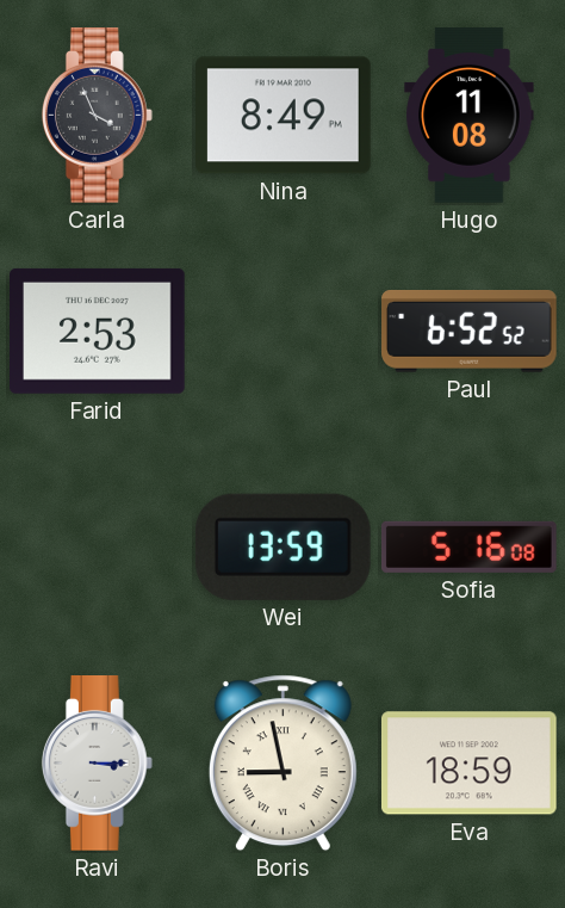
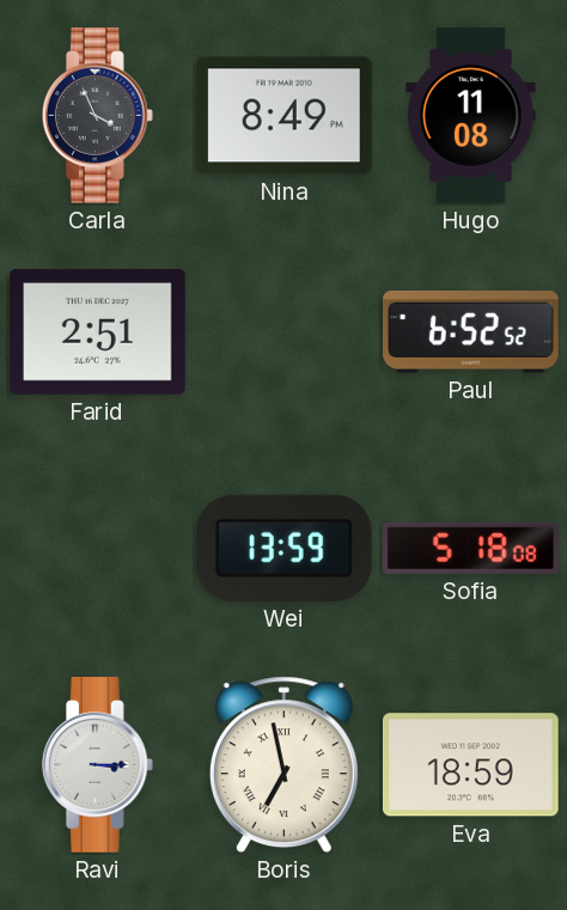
Farid: 2:53 -> 2:51
Sofia: 5:16 -> 5:18
Boris: 8:58 -> 6:58
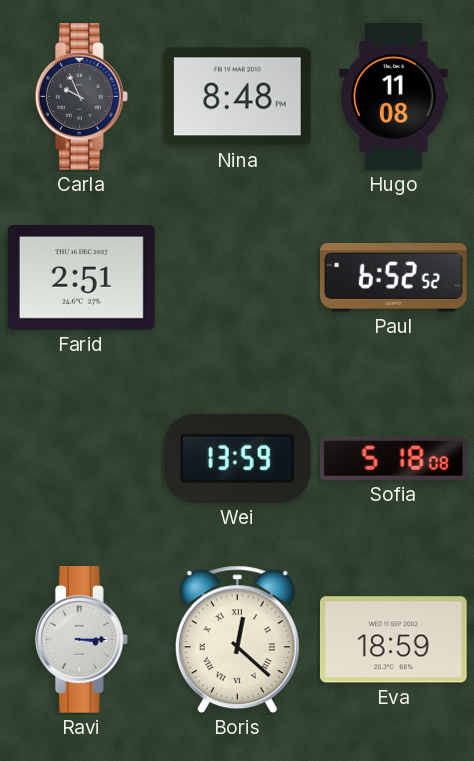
Carla: 3:56 -> 9:56
Nina: 8:49 -> 8:48
Boris: 6:58 -> 12:22
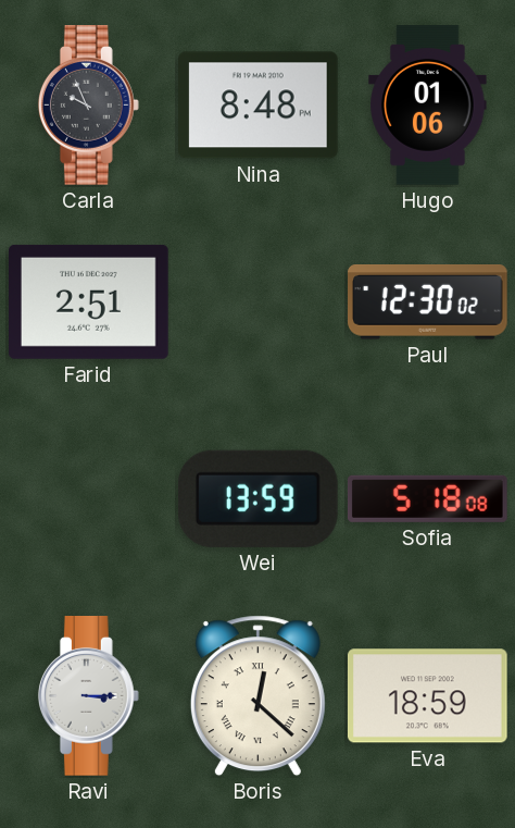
Hugo: 11:08 -> 01:06
Paul: 6:52 -> 12:30
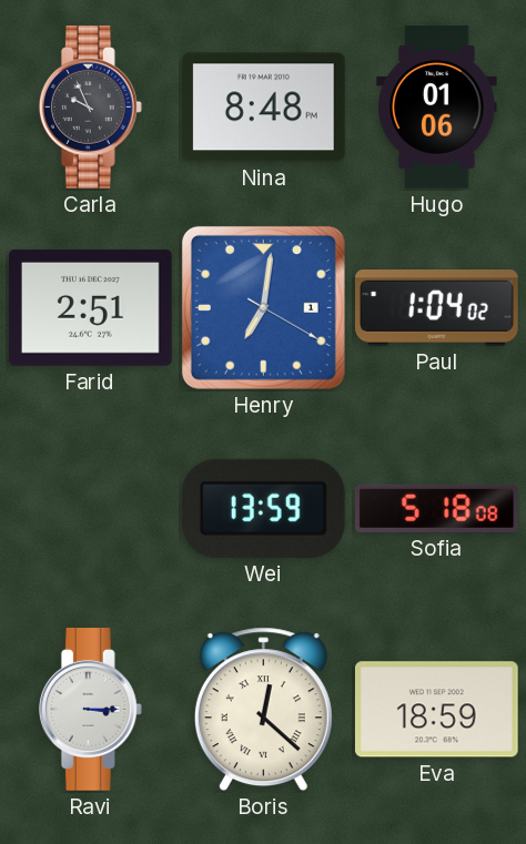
Henry: none -> 7:01
Paul: 12:30 -> 1:04
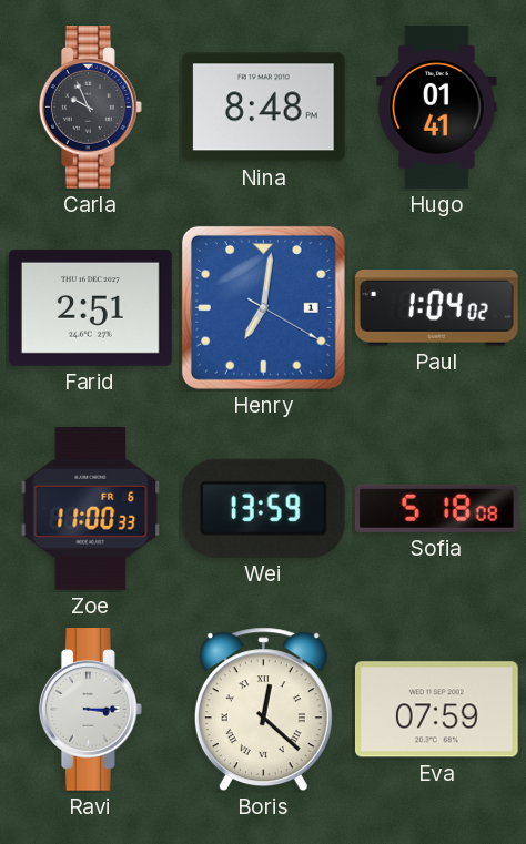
Hugo: 01:06 -> 01:41
Zoe: none -> 11:00
Eva: 18:59 -> 07:59
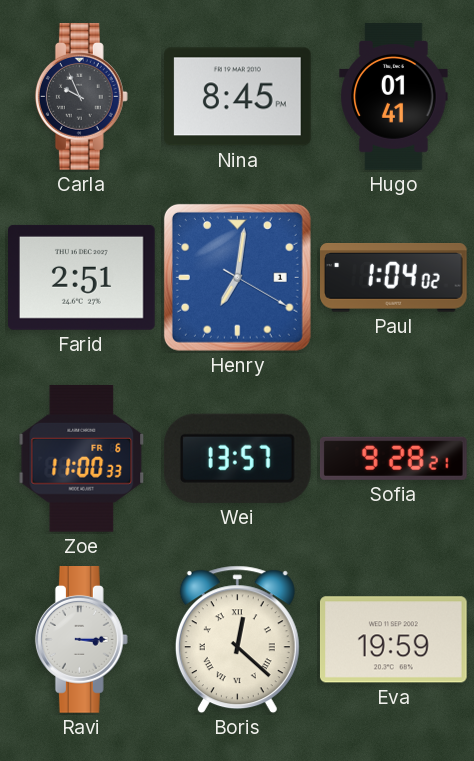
Nina: 8:48 -> 8:45
Wei: 13:59 -> 13:57
Sofia: 5:18 -> 9:28
Eva: 07:59 -> 19:59
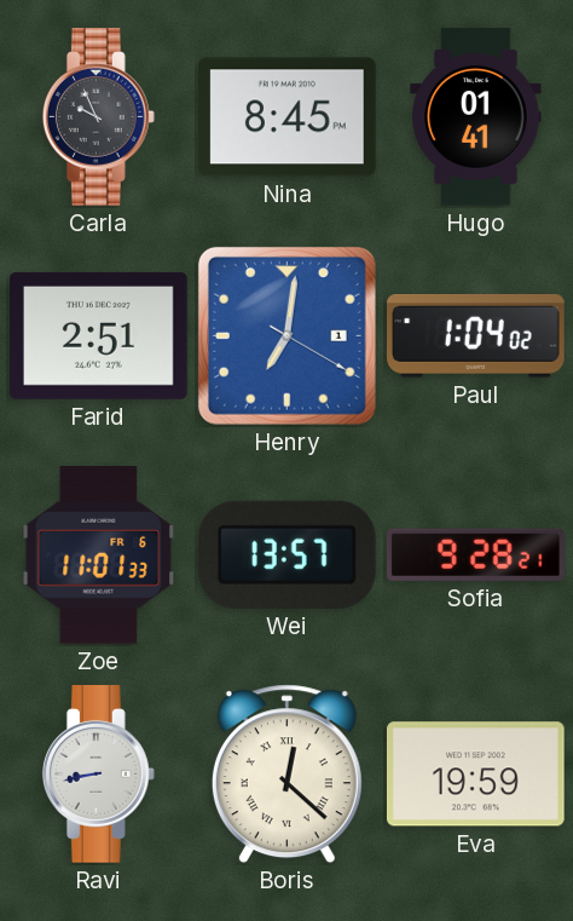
Zoe: 11:00 -> 11:01
Ravi: 3:15 -> 8:43
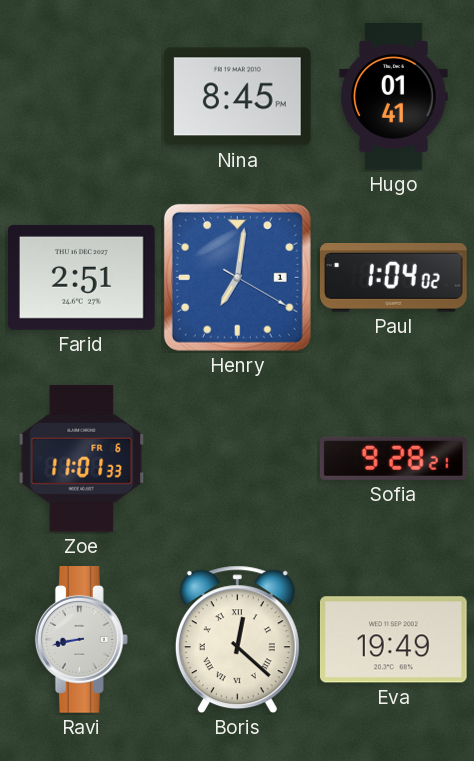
Carla: 9:56 -> none
Wei: 13:57 -> none
Eva: 19:59 -> 19:49
